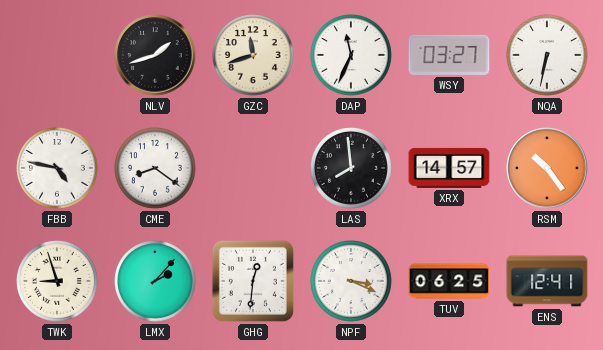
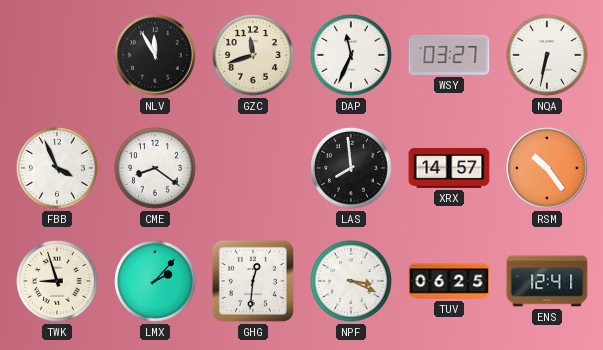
NLV: 1:42 -> 11:55
FBB: 4:47 -> 3:56
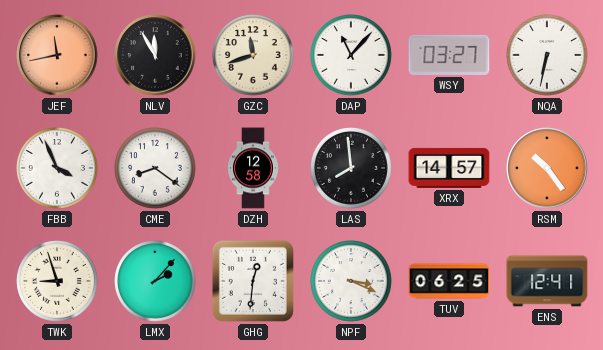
JEF: none -> 11:43
DAP: 11:34 -> 11:07
DZH: none -> 12:58
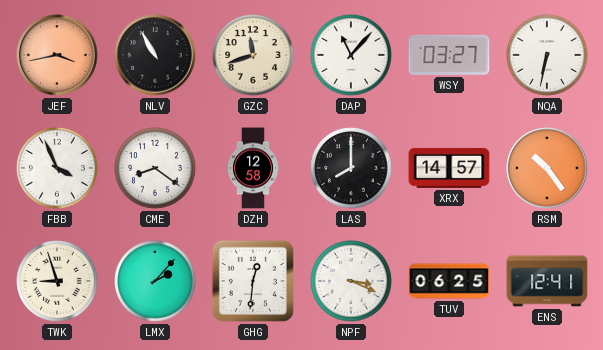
JEF: 11:43 -> 3:43
NLV: 11:55 -> 10:55
LAS: 7:59 -> 8:00
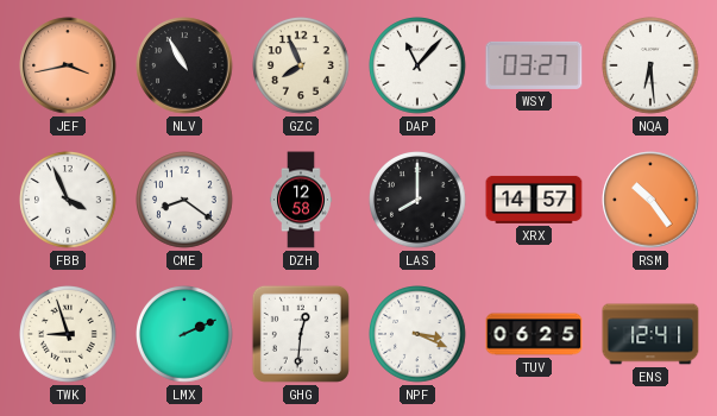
GZC: 11:42 -> 7:56
NQA: 6:32 -> 6:29
LMX: 2:07 -> 2:11
